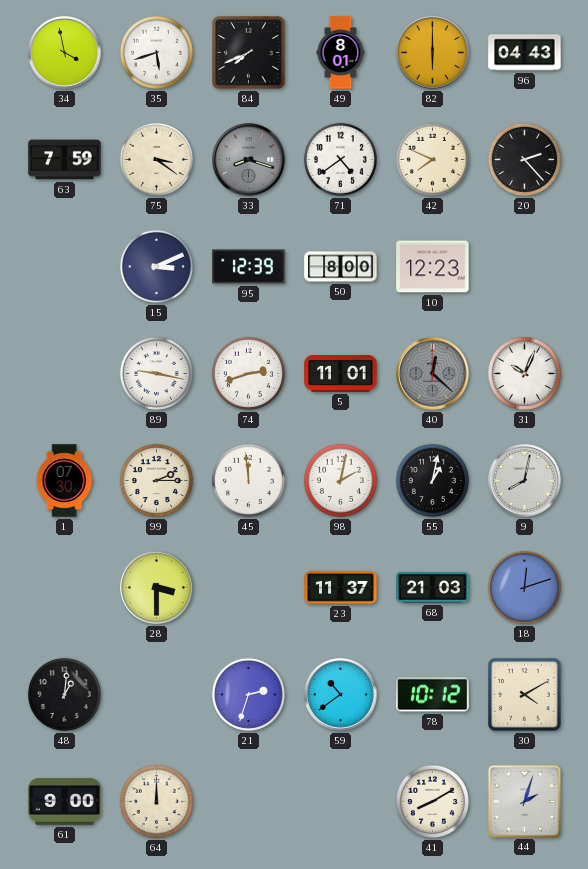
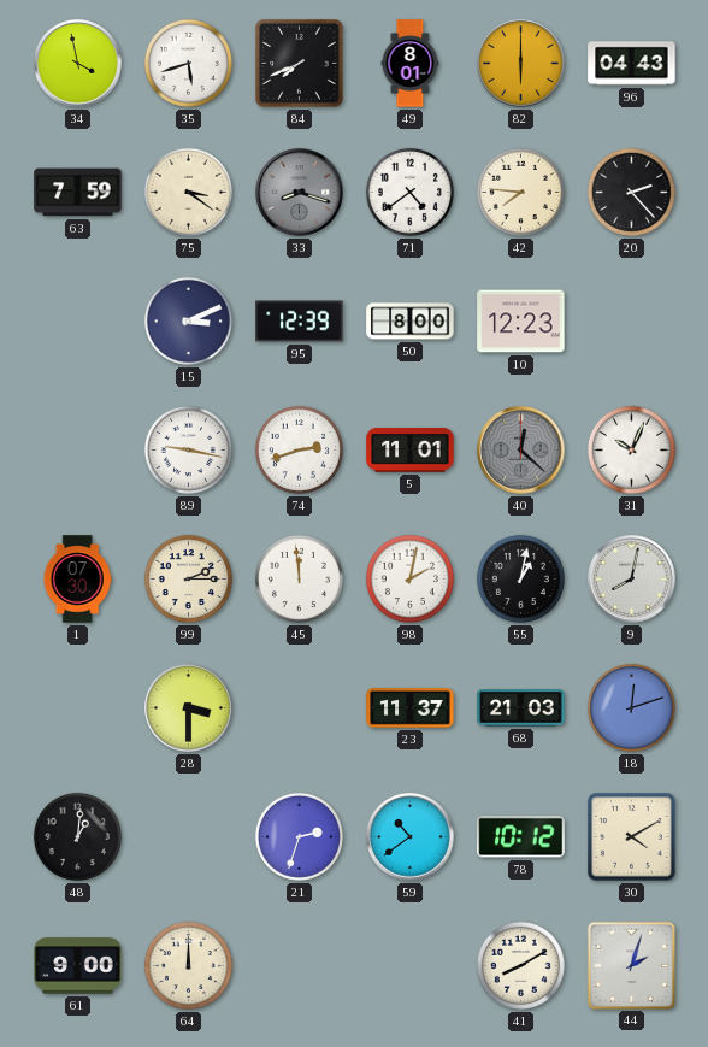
42: 7:49 -> 7:46
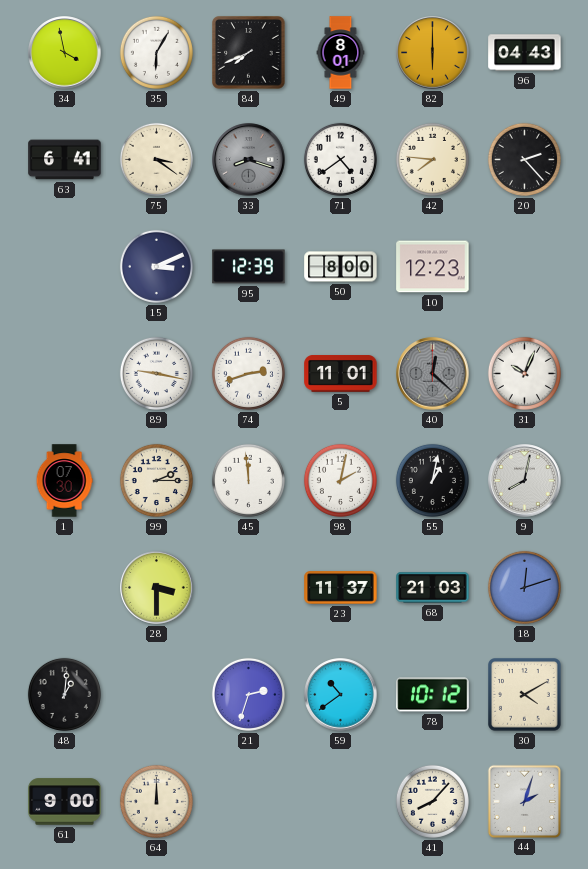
35: 5:42 -> 6:05
63: 7:59 -> 6:41
41: 8:10 -> 8:07
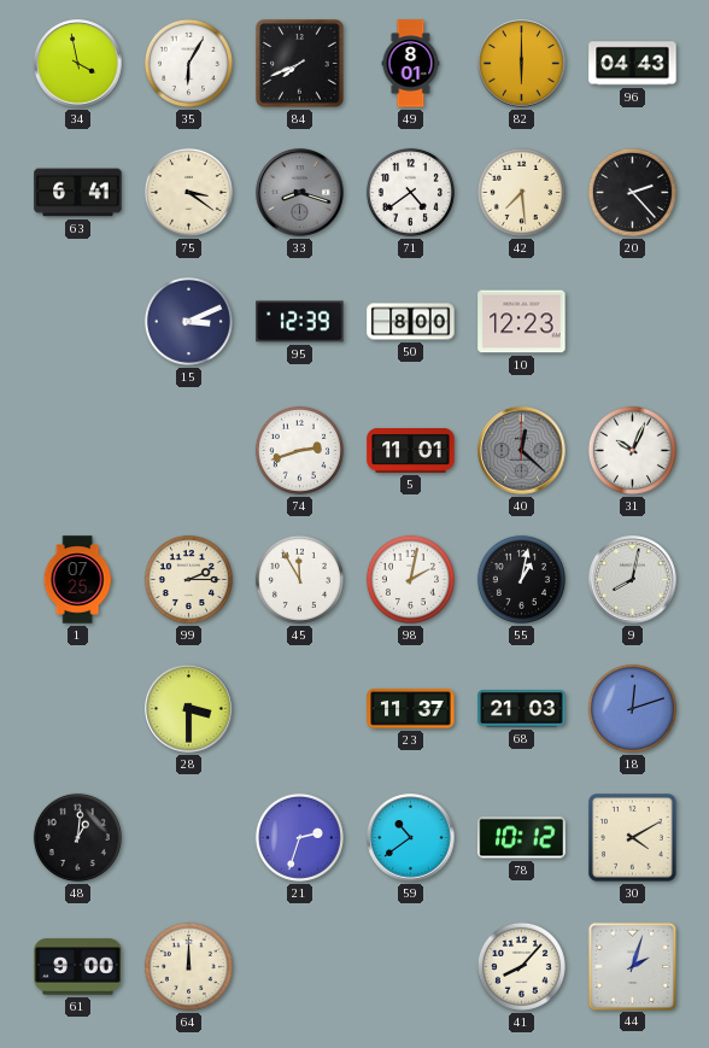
42: 7:46 -> 7:29
89: 9:17 -> none
1: 07:30 -> 07:25
45: 11:59 -> 11:55
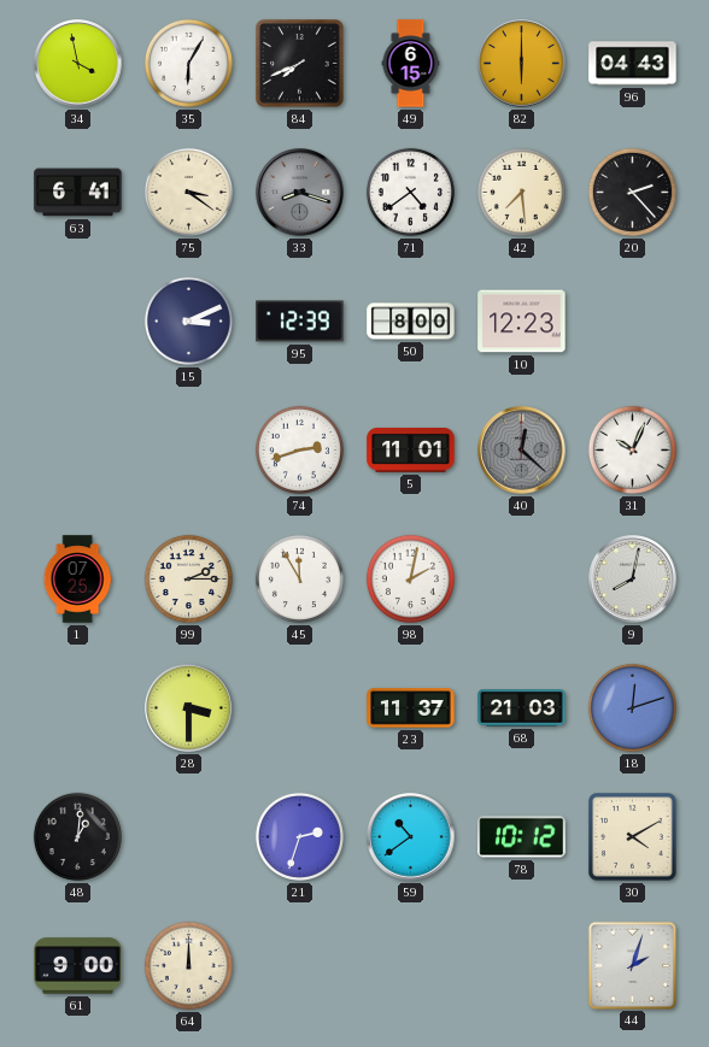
49: 8:01 -> 6:15
55: 1:02 -> none
41: 8:07 -> none
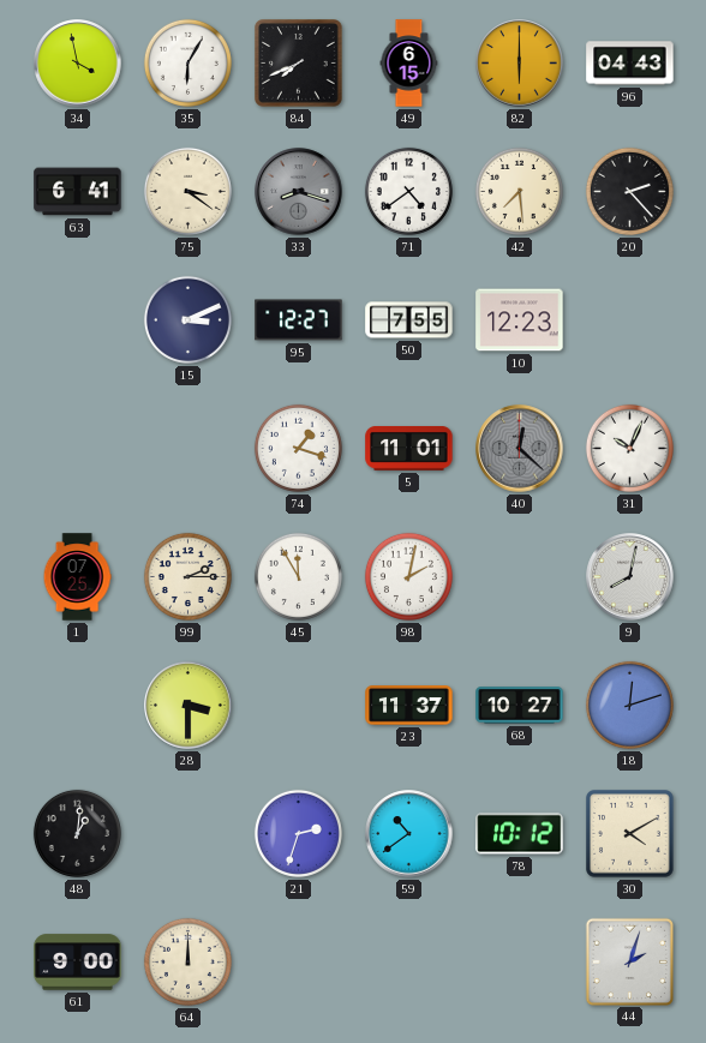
95: 12:39 -> 12:27
50: 8:00 -> 7:55
74: 2:42 -> 1:18
68: 21:03 -> 10:27
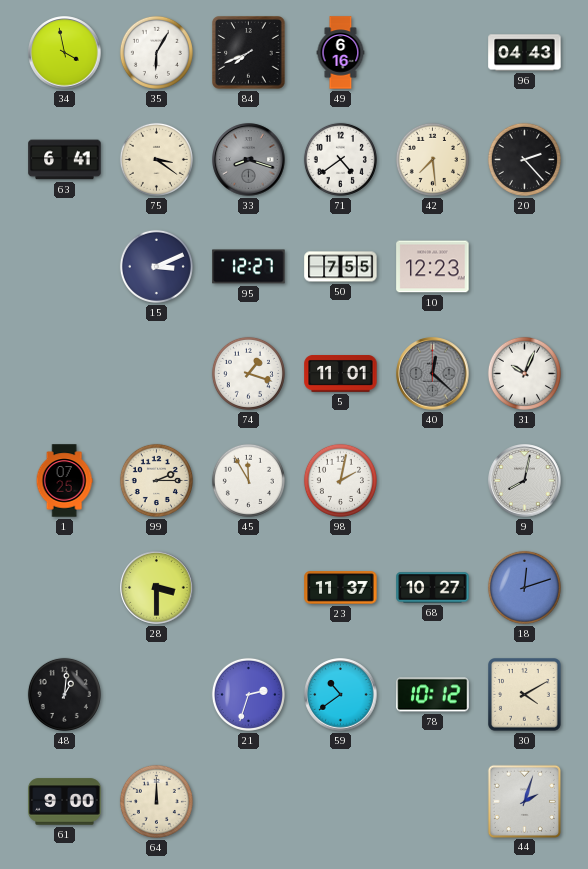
49: 6:15 -> 6:16
82: 6:00 -> none
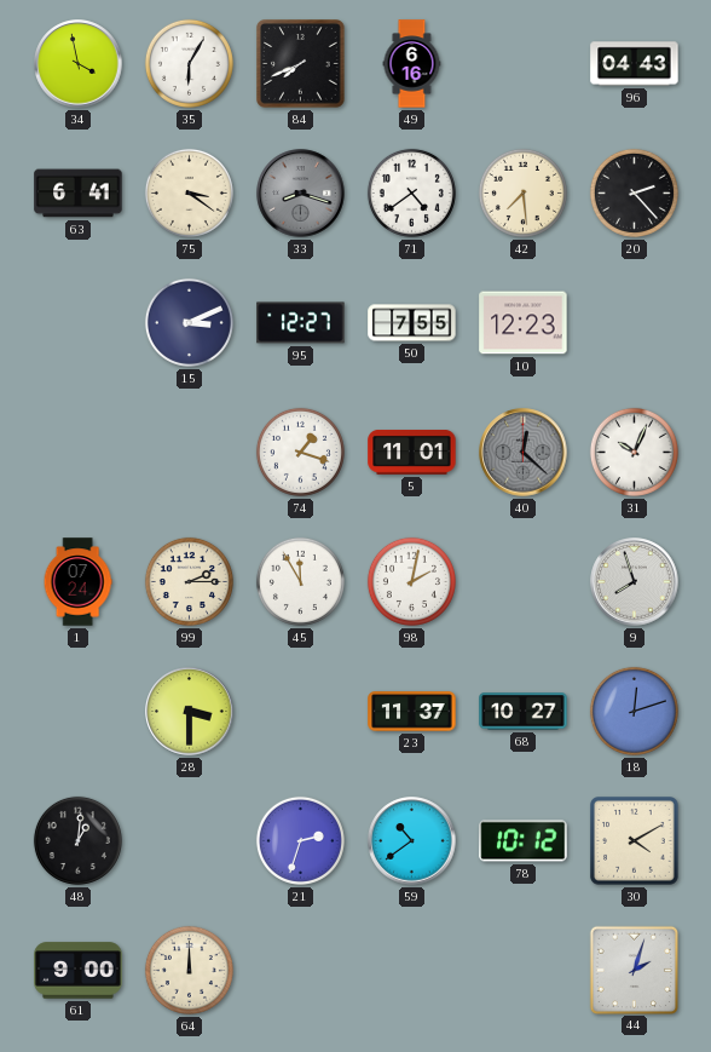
1: 07:25 -> 07:24
9: 8:02 -> 7:57
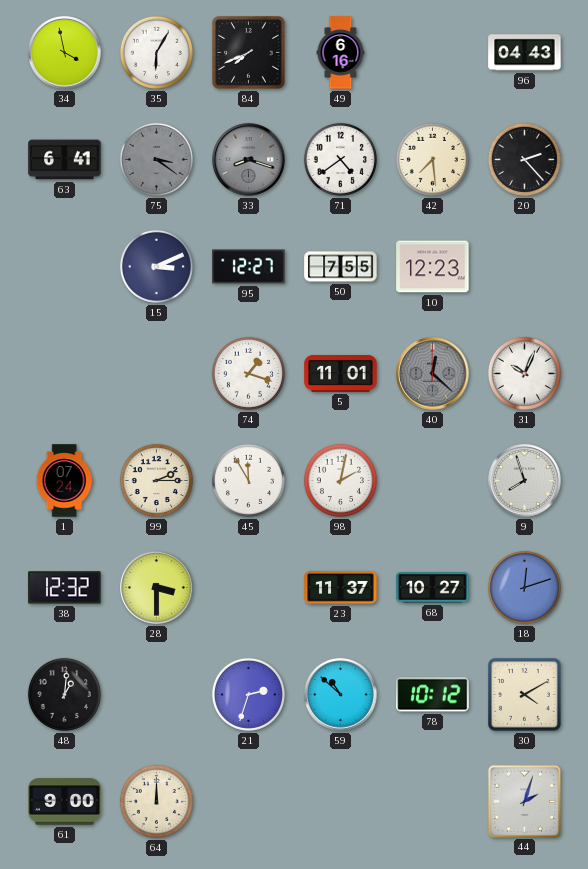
75 dial: cream -> grey
38: none -> 12:32
59: 10:39 -> 10:52
